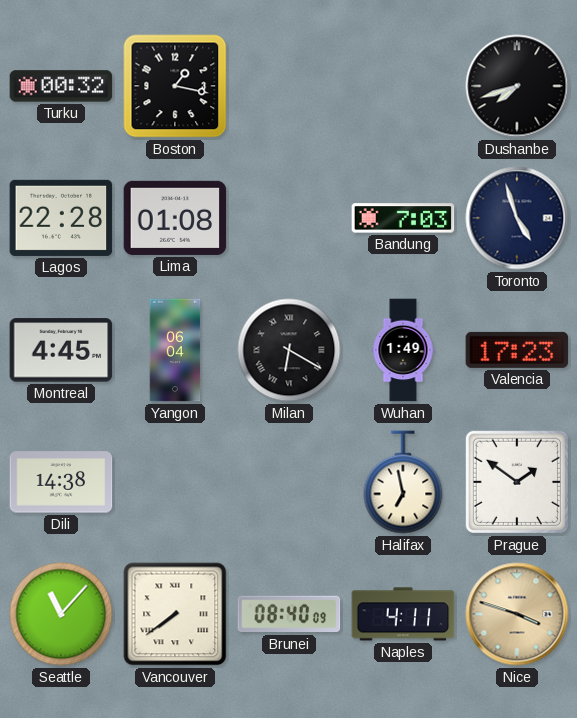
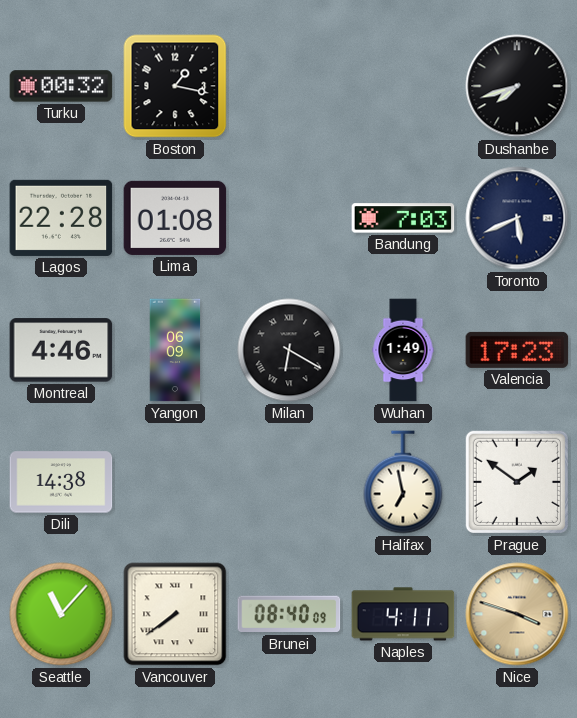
Toronto: 4:57 -> 5:41
Montreal: 4:45 -> 4:46
Yangon: 06:04 -> 06:09
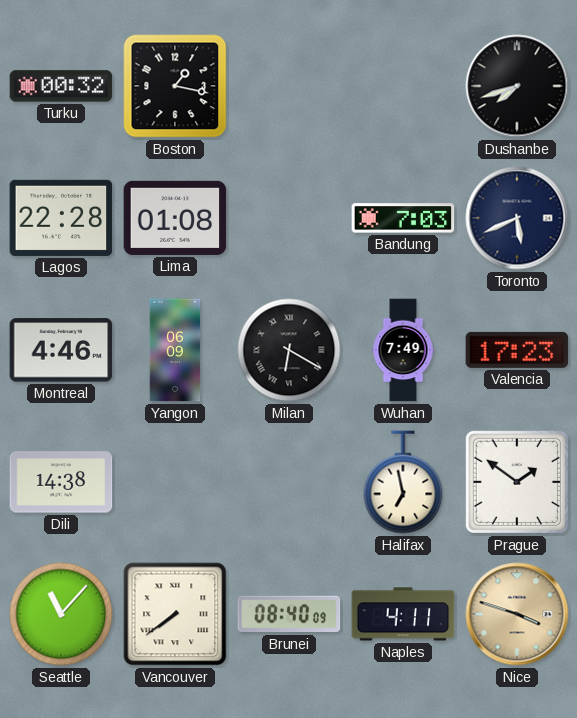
Wuhan: 1:49 -> 7:49
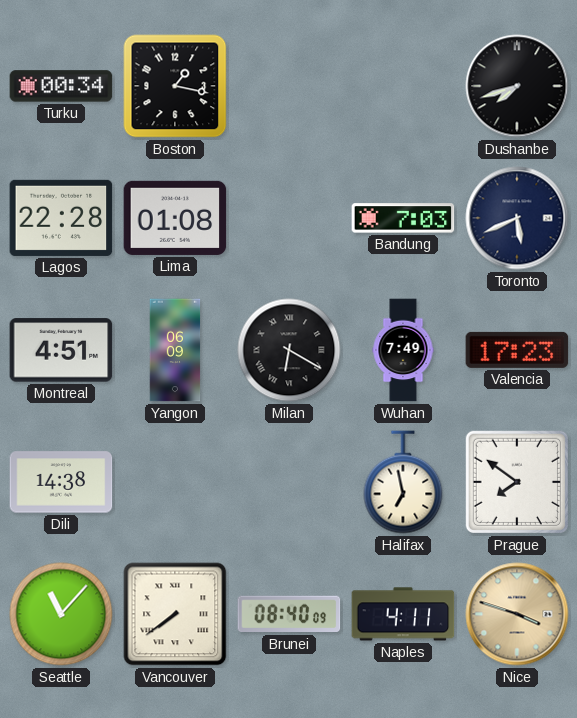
Turku: 00:32 -> 00:34
Montreal: 4:46 -> 4:51
Prague: 1:51 -> 7:51
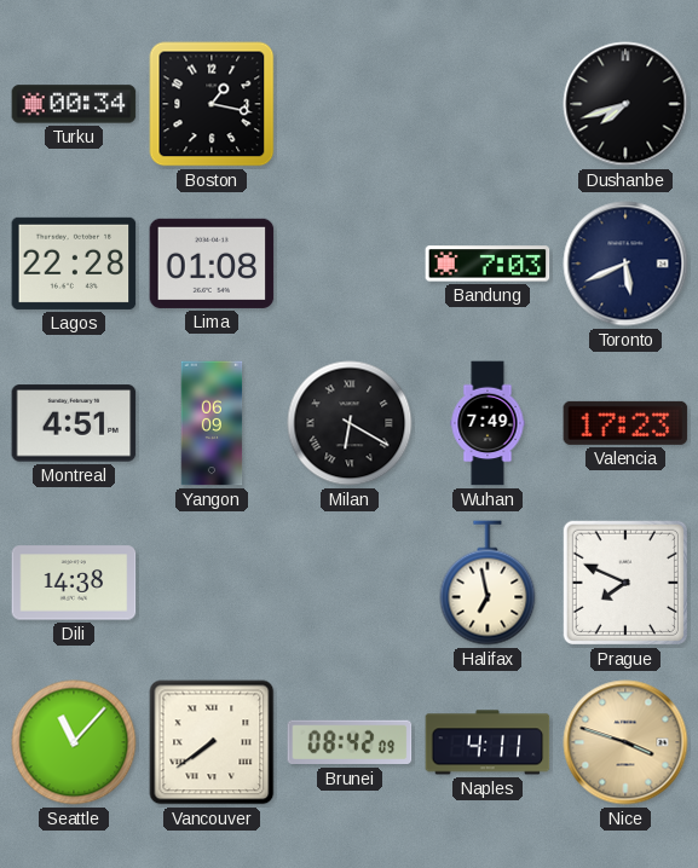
Prague: 7:51 -> 7:49
Brunei: 08:40 -> 08:42
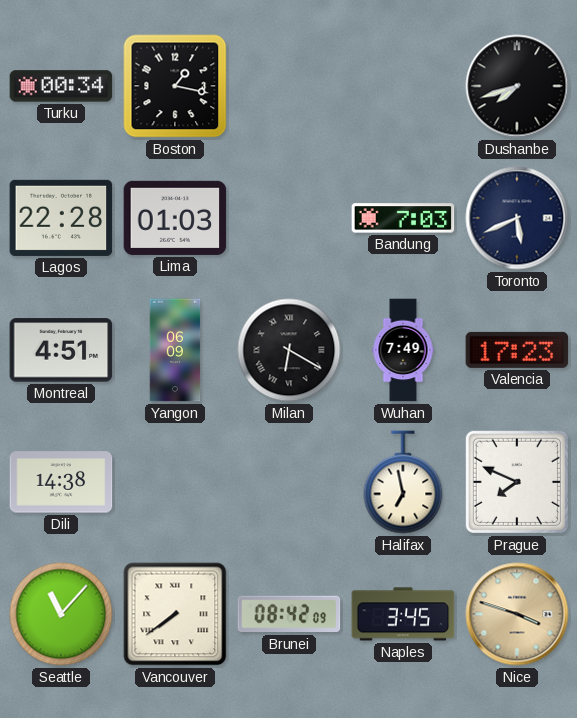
Lima: 01:08 -> 01:03
Naples: 4:11 -> 3:45
